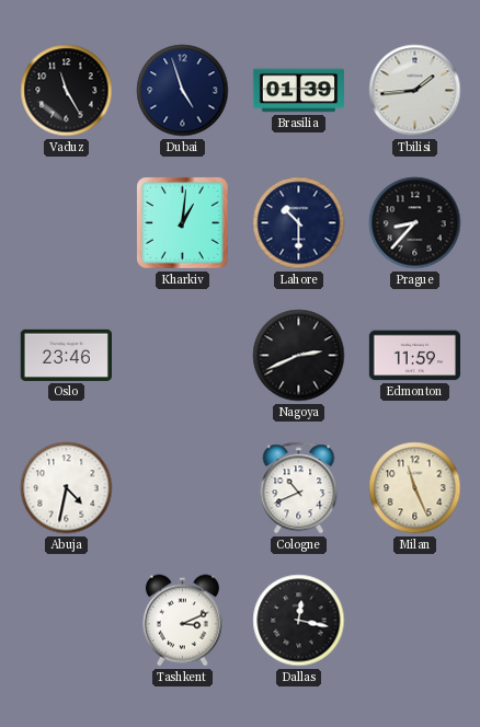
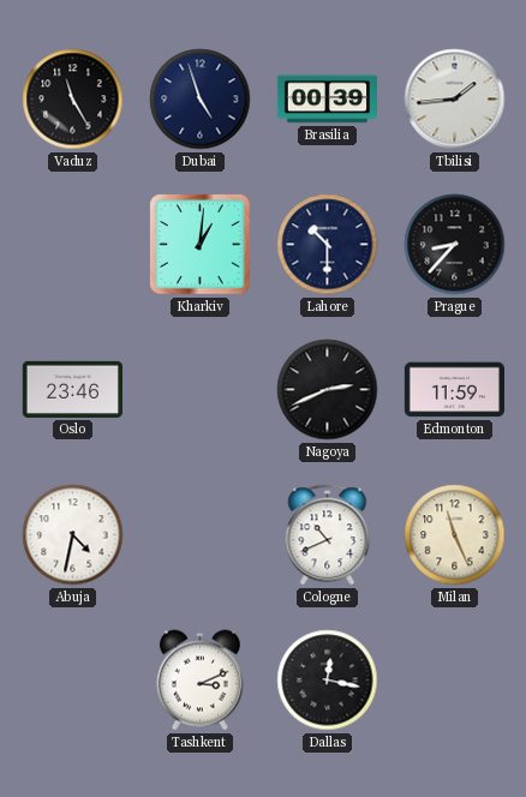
Brasilia: 01:39 -> 00:39
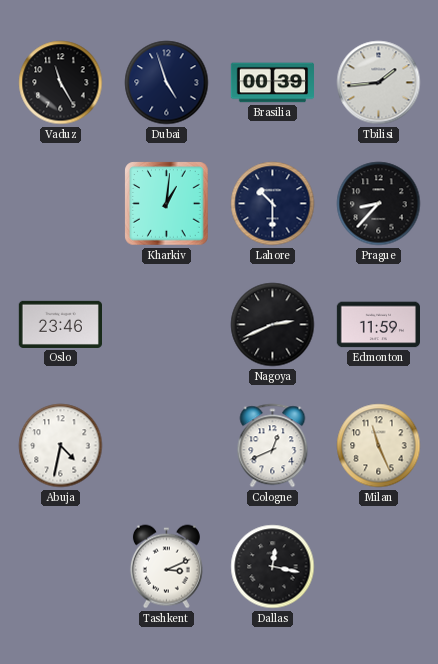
Cologne: 10:41 -> 12:41
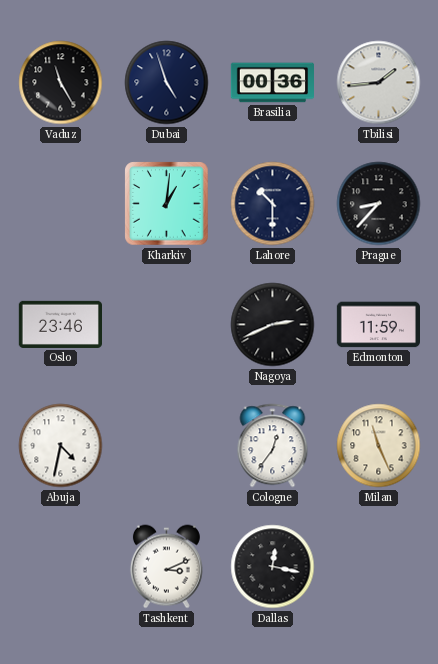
Brasilia: 00:39 -> 00:36
Cologne: 12:41 -> 12:36
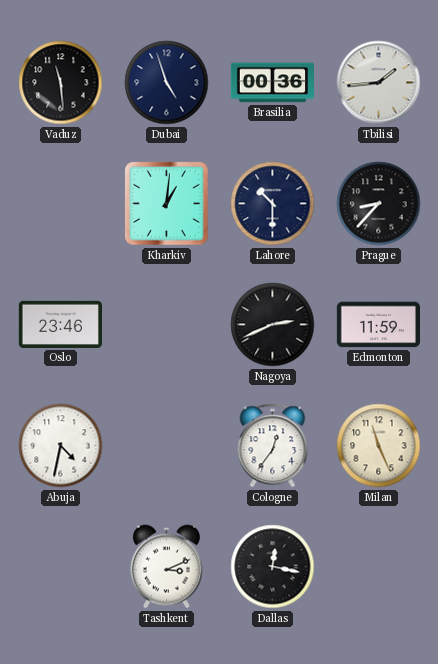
Vaduz: 11:25 -> 11:29
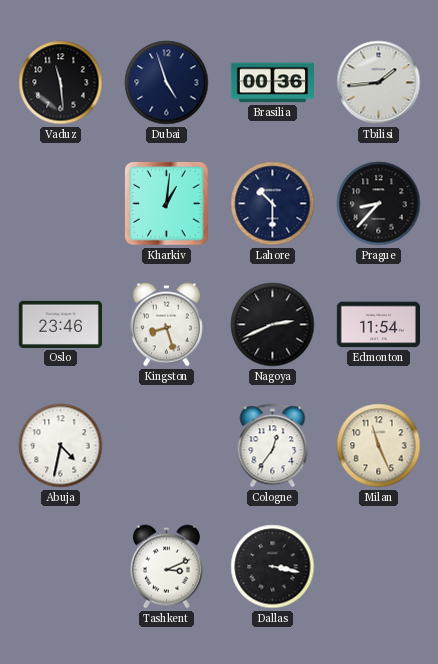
Kingston: none -> 8:27
Edmonton: 11:59 -> 11:54
Dallas: 12:17 -> 3:17
